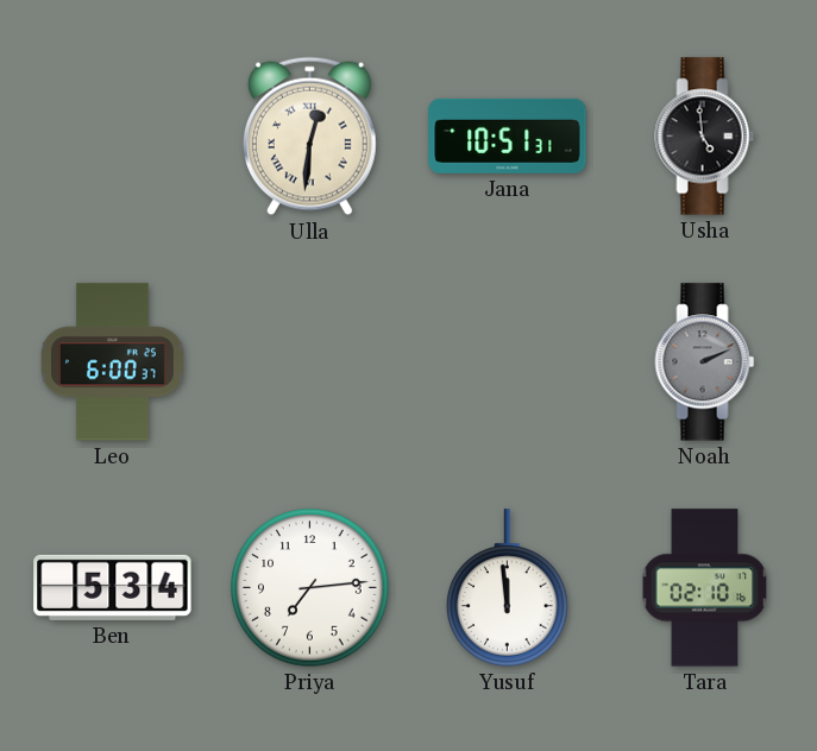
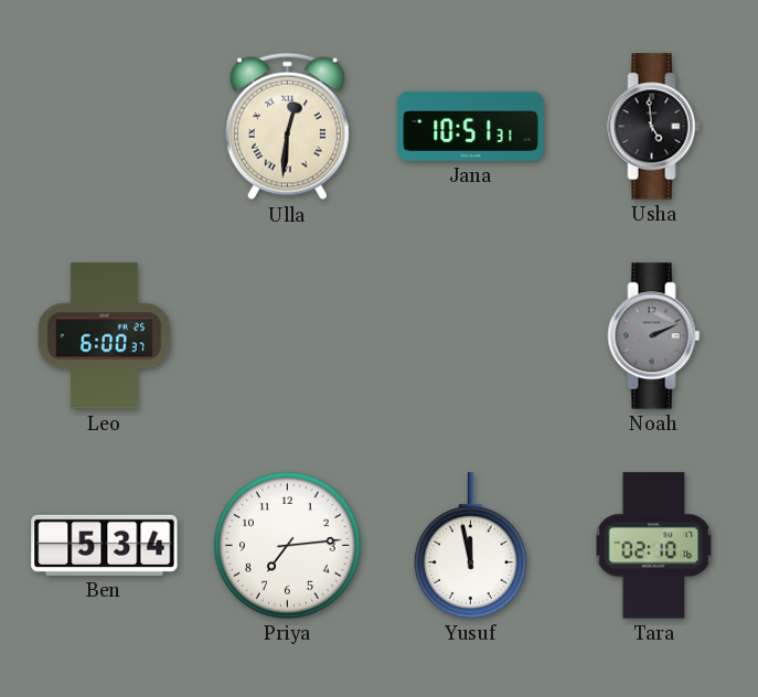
Yusuf: 11:59 -> 11:58
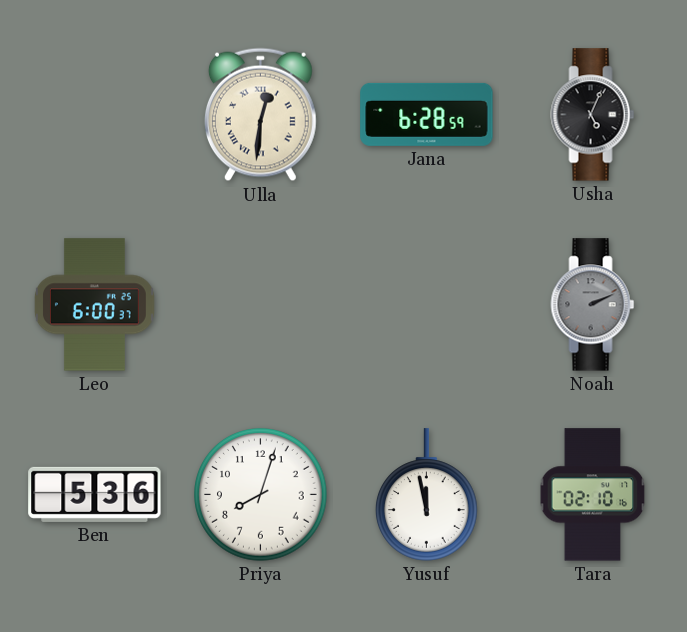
Jana: 10:51 -> 6:28
Usha: 4:59 -> 5:04
Ben: 5:34 -> 5:36
Priya: 7:14 -> 8:03
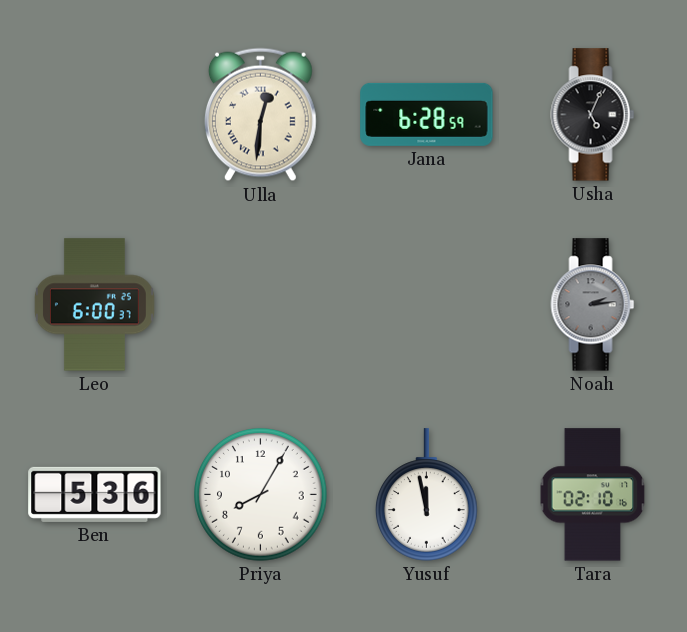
Noah: 2:11 -> 2:14
Priya: 8:03 -> 8:05
